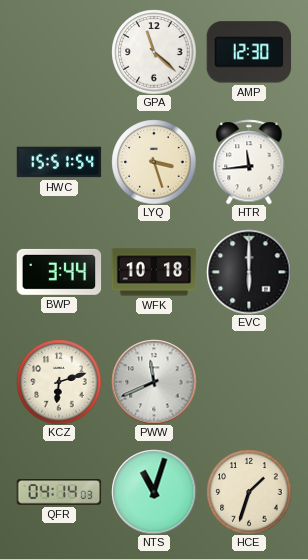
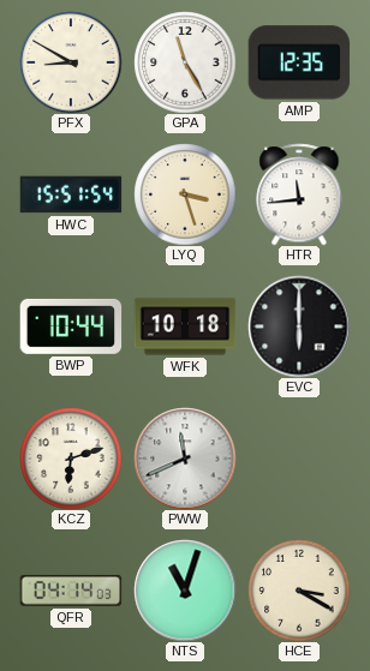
PFX: none -> 8:50
GPA: 11:22 -> 11:25
AMP: 12:30 -> 12:35
BWP: 3:44 -> 10:44
HCE: 1:33 -> 3:20
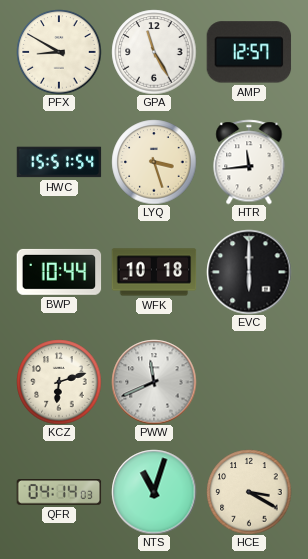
AMP: 12:35 -> 12:57
